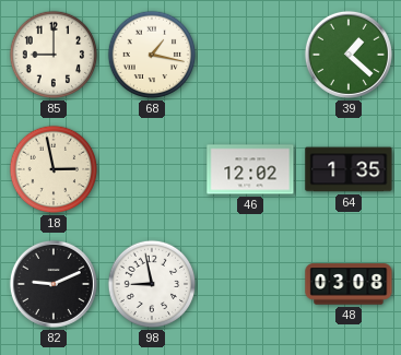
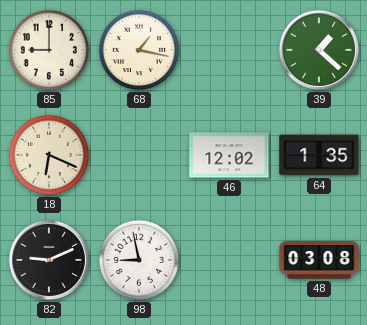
18: 2:58 -> 6:19
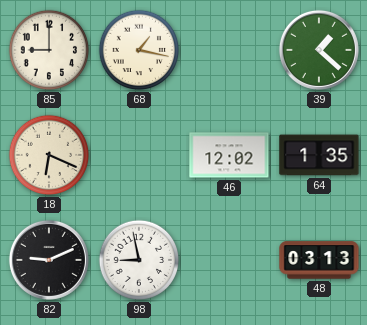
48: 03:08 -> 03:13
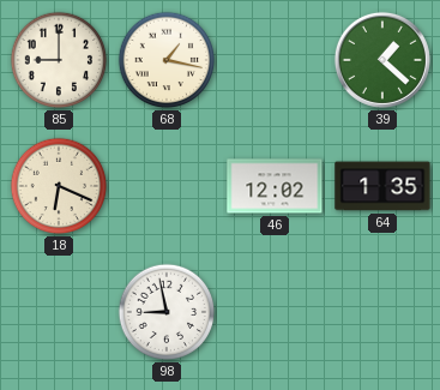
82: 9:11 -> none
48: 03:13 -> none
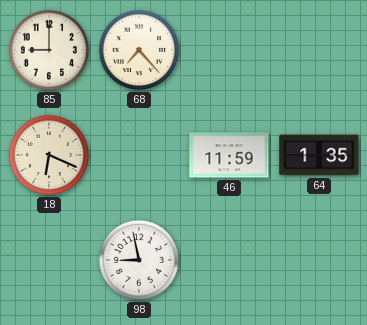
68: 1:17 -> 7:23
39: 1:22 -> none
46: 12:02 -> 11:59
